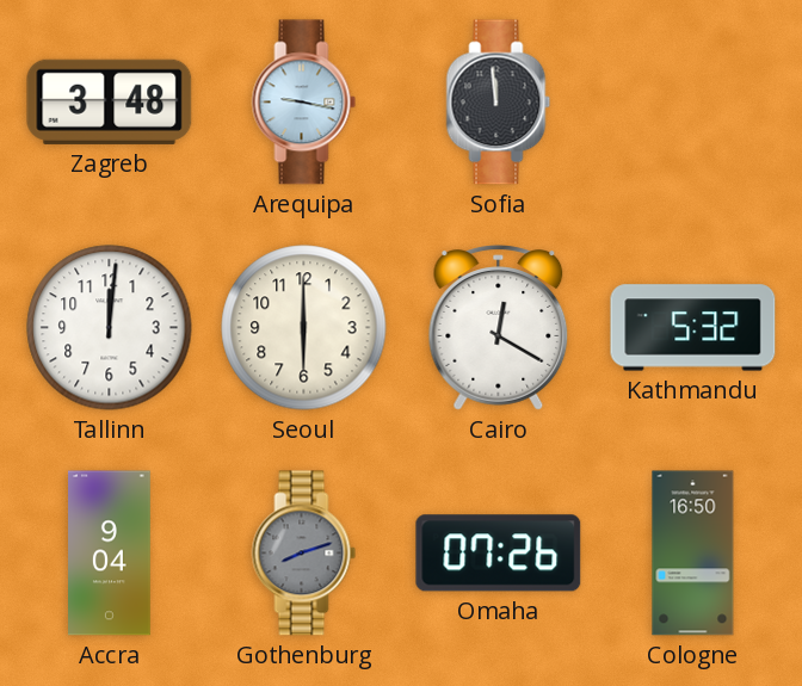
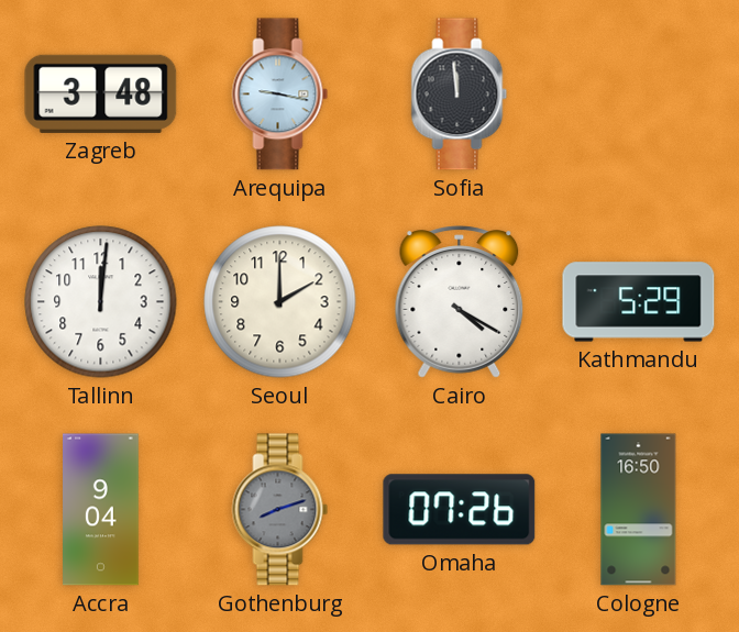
Seoul: 6:00 -> 2:00
Cairo: 12:20 -> 4:20
Kathmandu: 5:32 -> 5:29
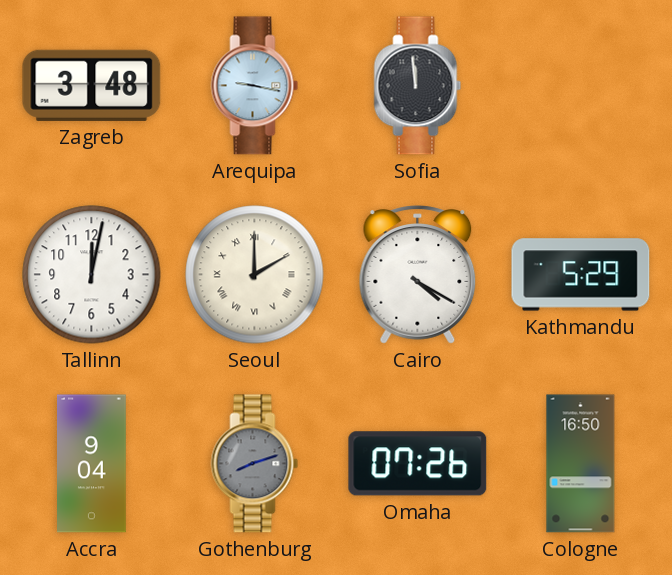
Tallinn: 12:01 -> 12:02
Seoul numerals: Arabic -> Roman
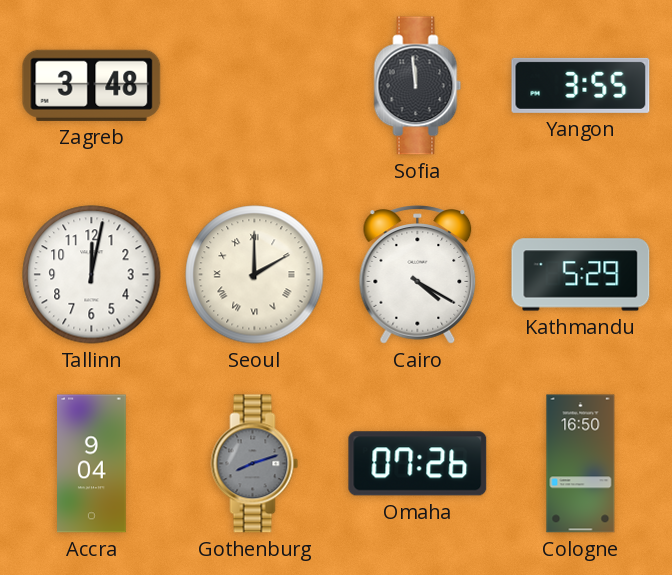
Arequipa: 9:17 -> none
Yangon: none -> 3:55
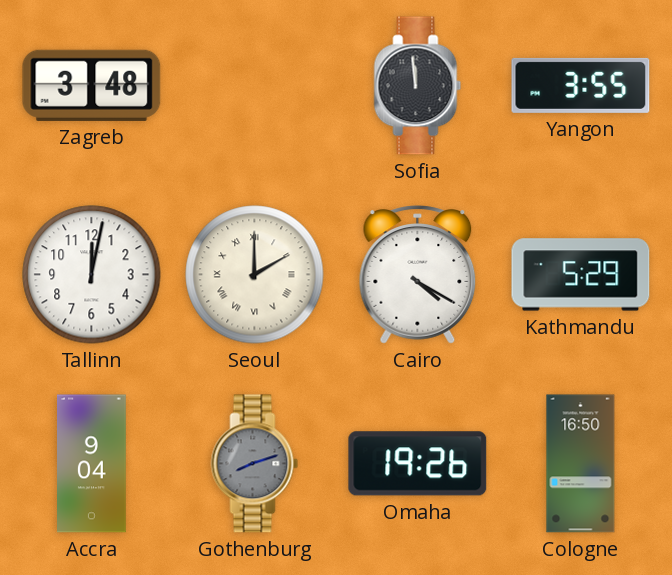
Omaha: 07:26 -> 19:26
